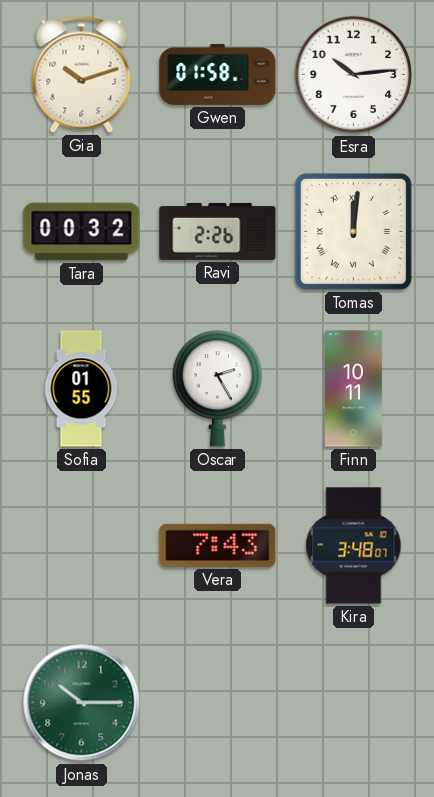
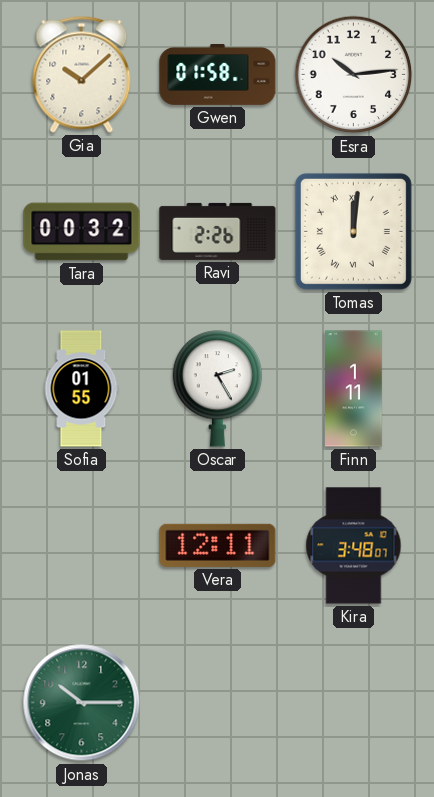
Gia: 10:12 -> 10:08
Finn: 10:11 -> 1:11
Vera: 7:43 -> 12:11
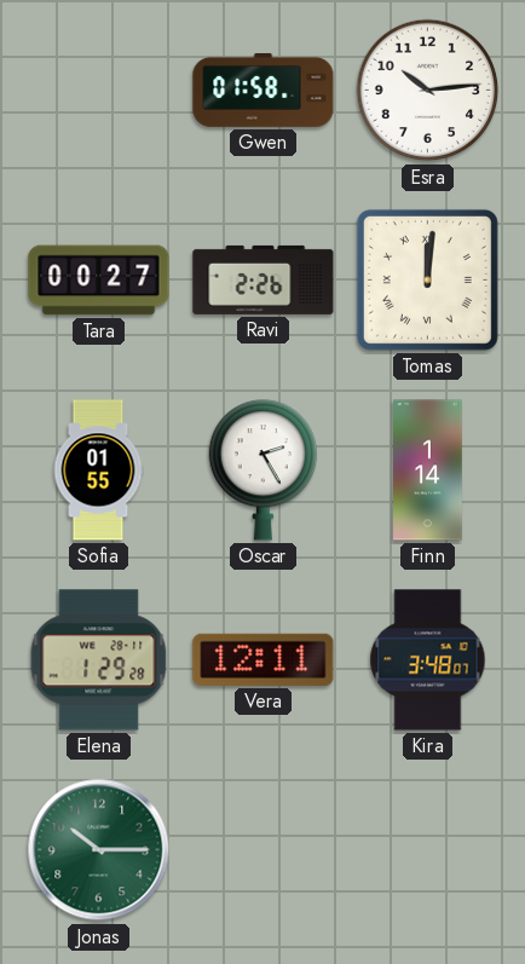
Gia: 10:08 -> none
Tara: 00:32 -> 00:27
Finn: 1:11 -> 1:14
Elena: none -> 1:29
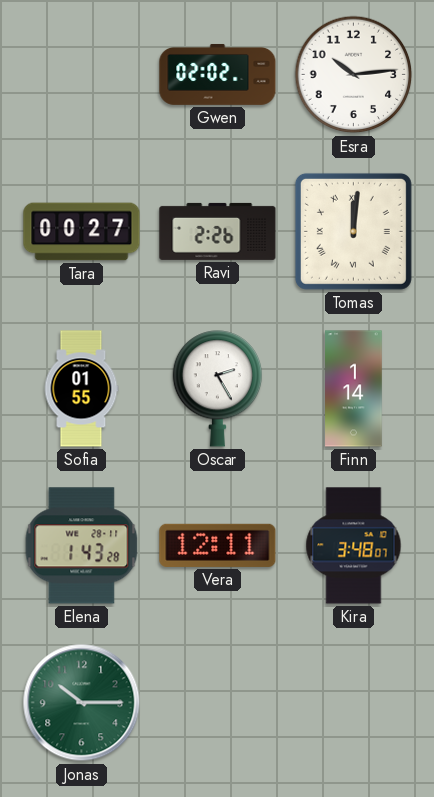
Gwen: 01:58 -> 02:02
Elena: 1:29 -> 1:43
